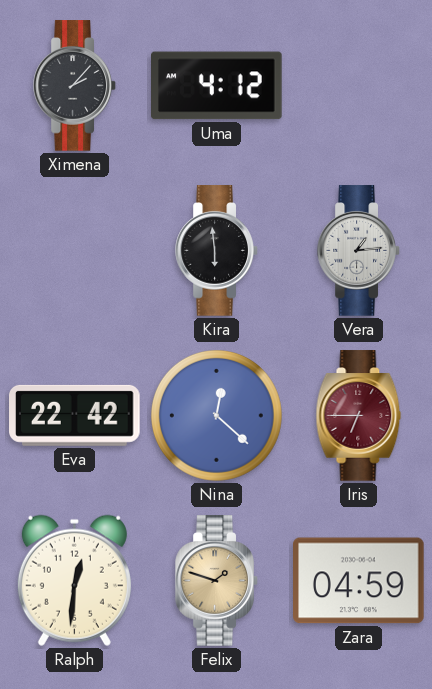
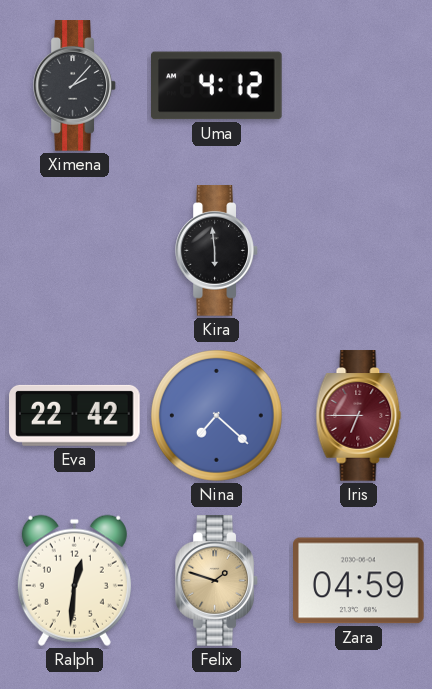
Vera: 1:14 -> none
Nina: 12:22 -> 7:22
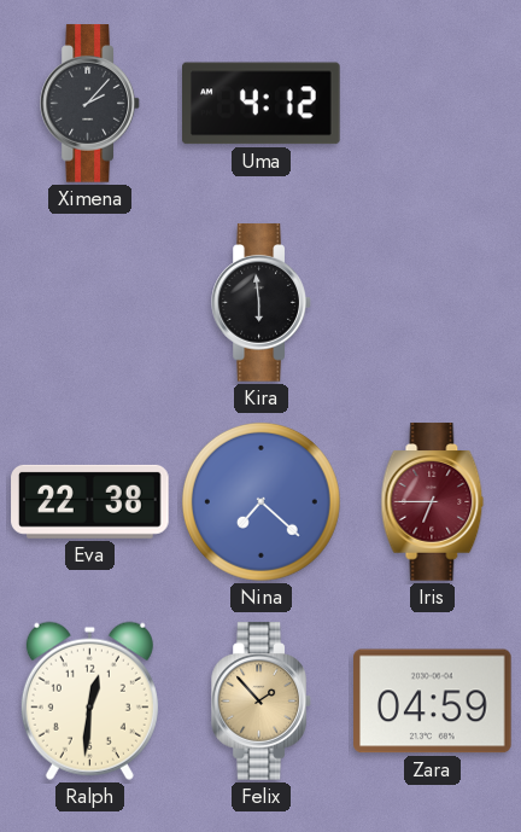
Eva: 22:42 -> 22:38
Felix: 1:48 -> 1:53
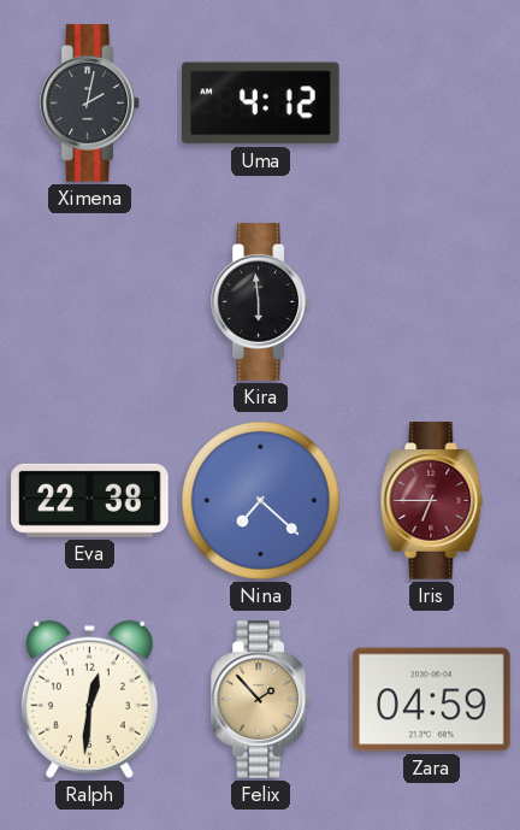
Ximena: 2:07 -> 2:02
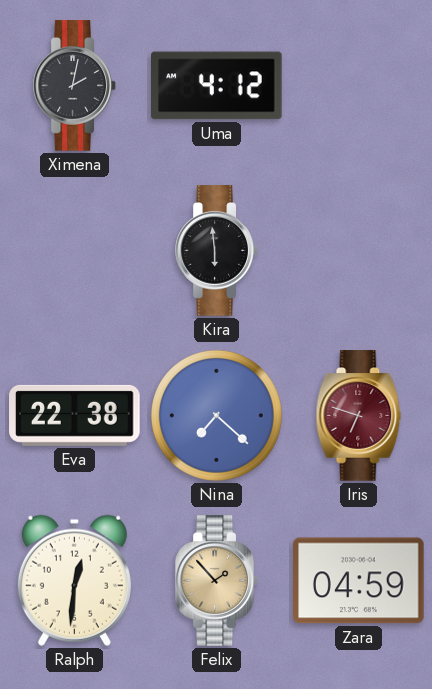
Iris: 6:45 -> 6:48
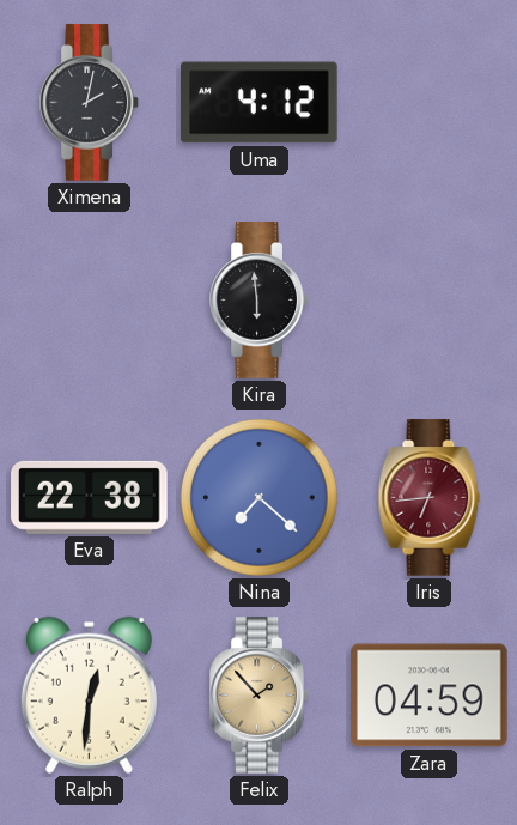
Iris: 6:48 -> 6:44
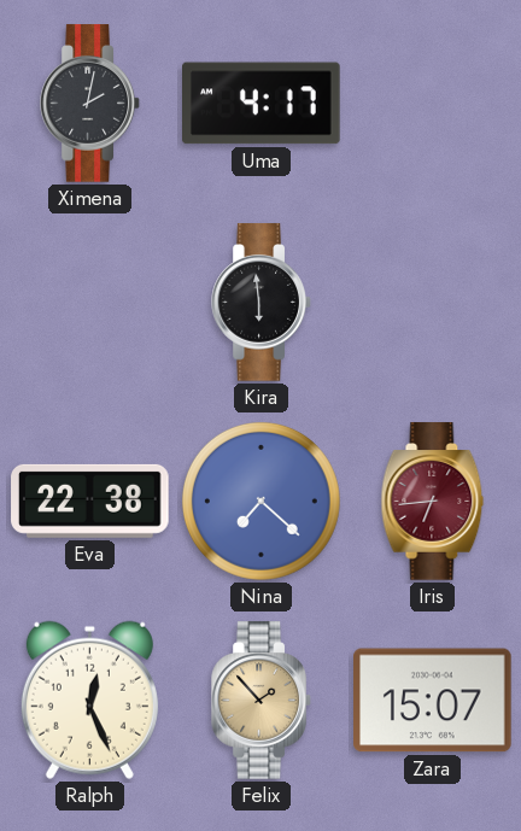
Uma: 4:12 -> 4:17
Ralph: 12:31 -> 12:26
Zara: 04:59 -> 15:07
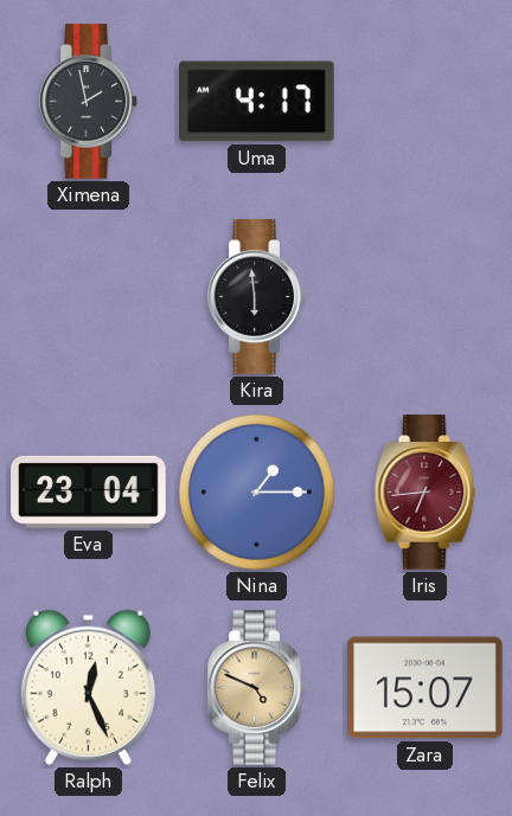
Ximena: 2:02 -> 1:58
Eva: 22:38 -> 23:04
Nina: 7:22 -> 1:15
Felix: 1:53 -> 4:49
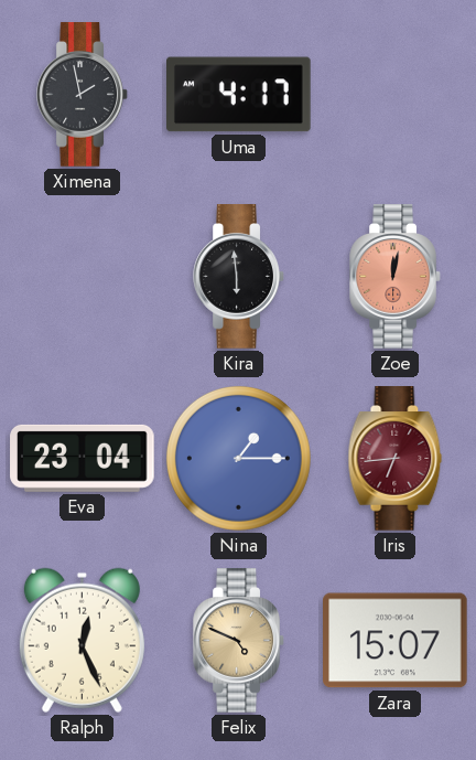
Zoe: none -> 12:02
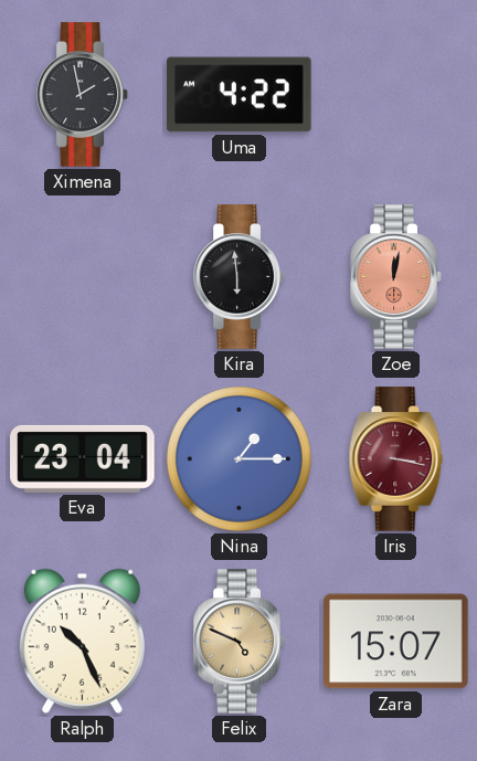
Uma: 4:17 -> 4:22
Iris: 6:44 -> 3:17
Ralph: 12:26 -> 10:26
